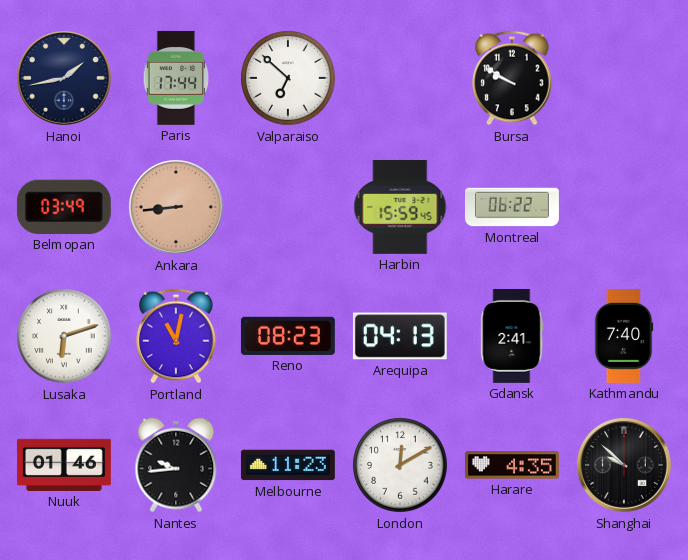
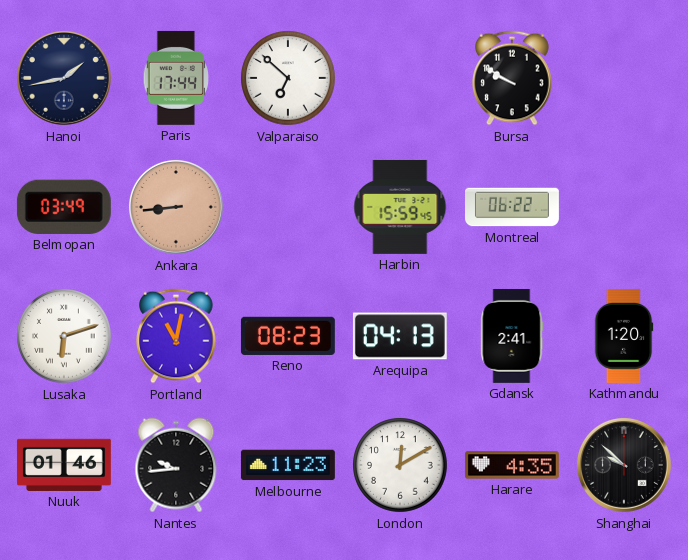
Kathmandu: 7:40 -> 1:20
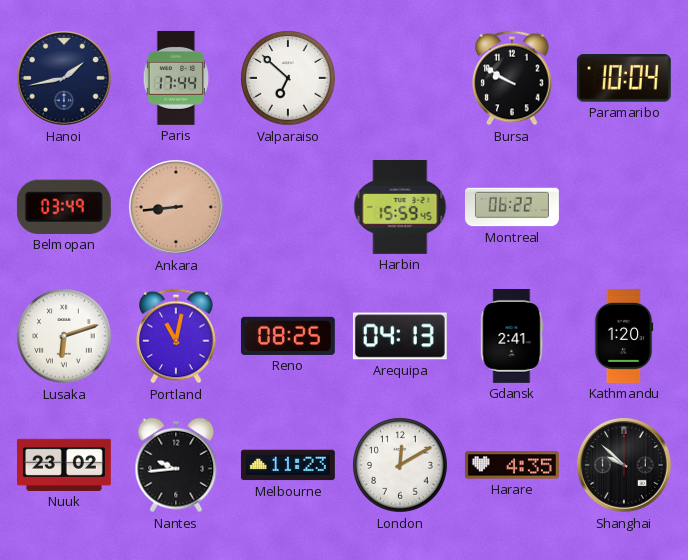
Paramaribo: none -> 10:04
Reno: 08:23 -> 08:25
Nuuk: 01:46 -> 23:02
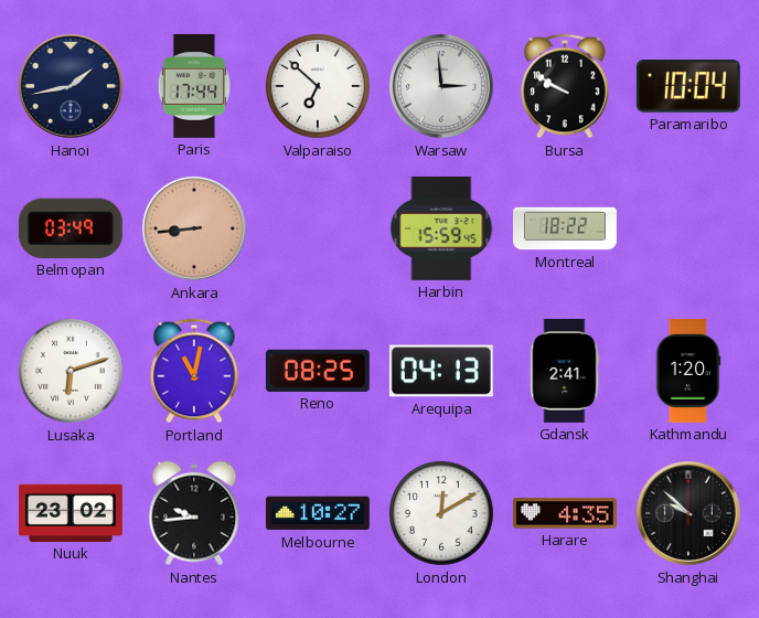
Warsaw: none -> 2:59
Montreal: 06:22 -> 18:22
Melbourne: 11:23 -> 10:27
